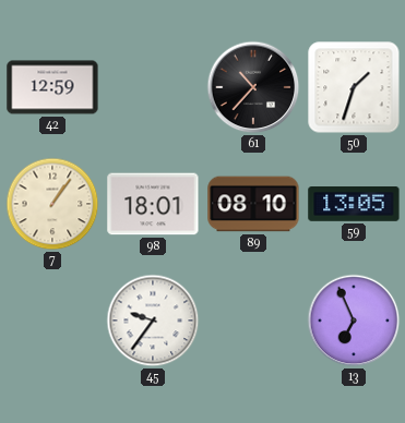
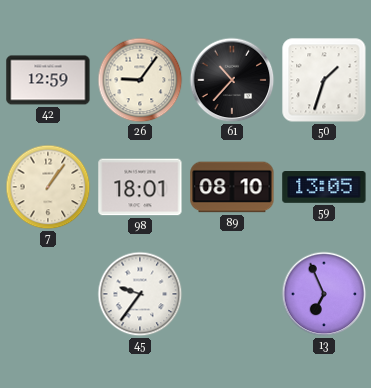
26: none -> 9:06
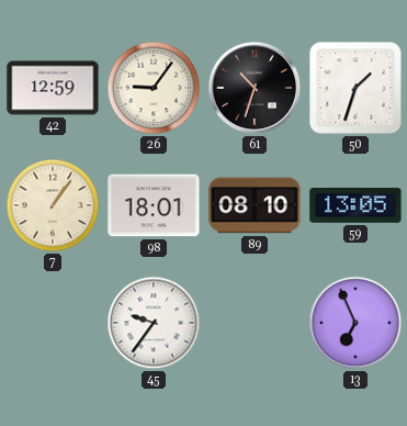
61: 10:37 -> 10:33
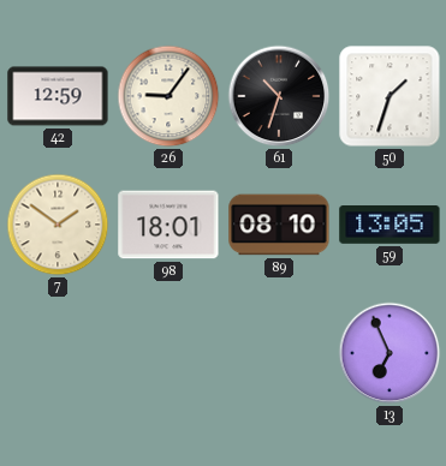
7: 1:06 -> 1:51
45: 9:36 -> none
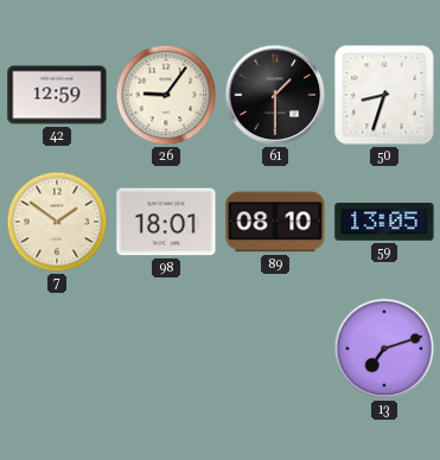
61: 10:33 -> 1:30
50: 1:33 -> 8:33
13: 6:56 -> 7:12
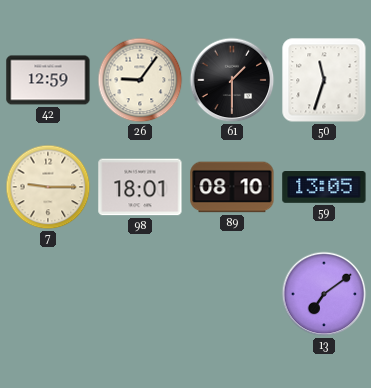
50: 8:33 -> 11:33
7: 1:51 -> 9:15
13: 7:12 -> 7:09
